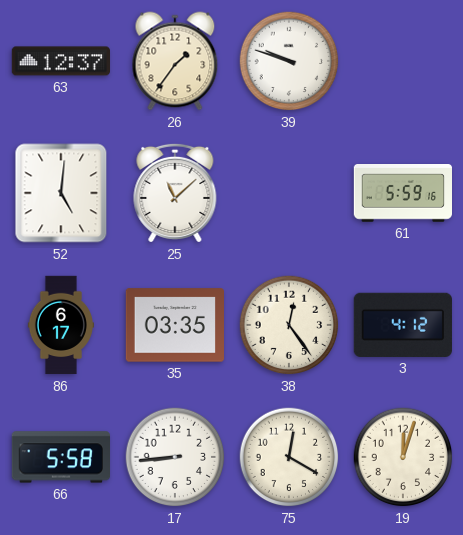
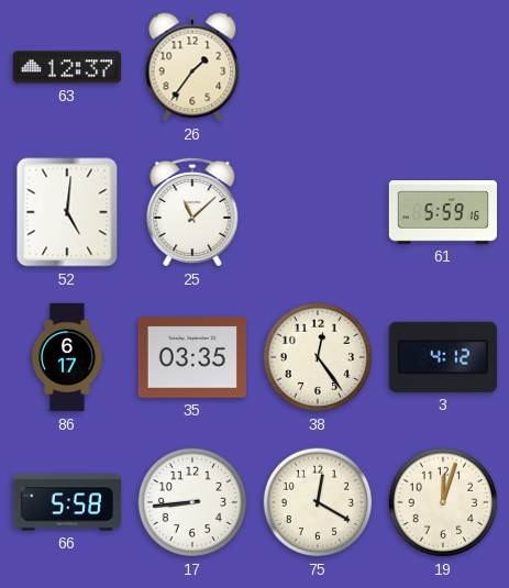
39: 9:48 -> none
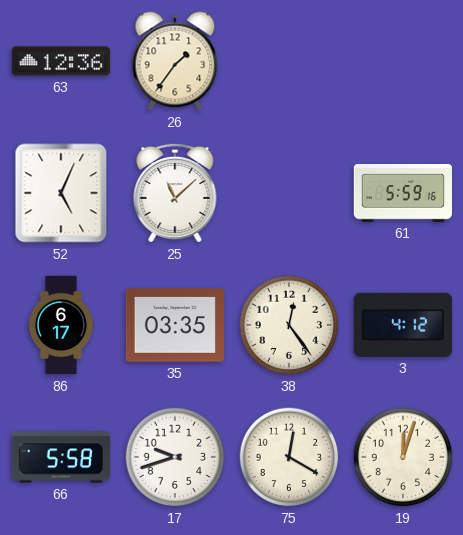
63: 12:37 -> 12:36
52: 5:01 -> 5:04
17: 8:44 -> 9:42
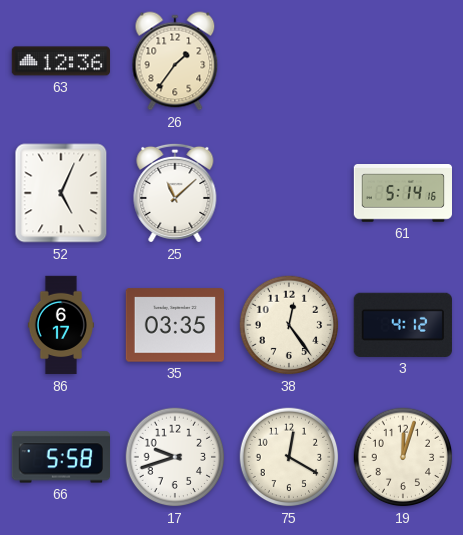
61: 5:59 -> 5:14
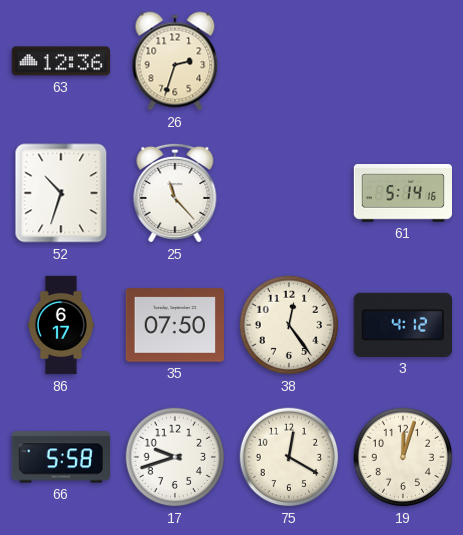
26: 1:36 -> 2:33
52: 5:04 -> 10:33
25: 11:08 -> 11:23
35: 03:35 -> 07:50
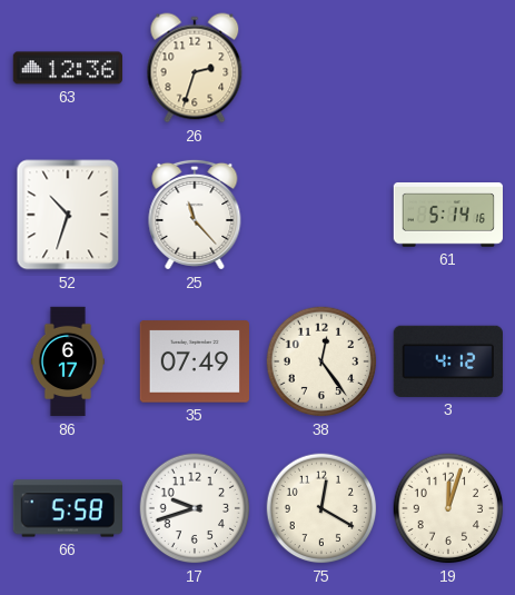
35: 07:50 -> 07:49
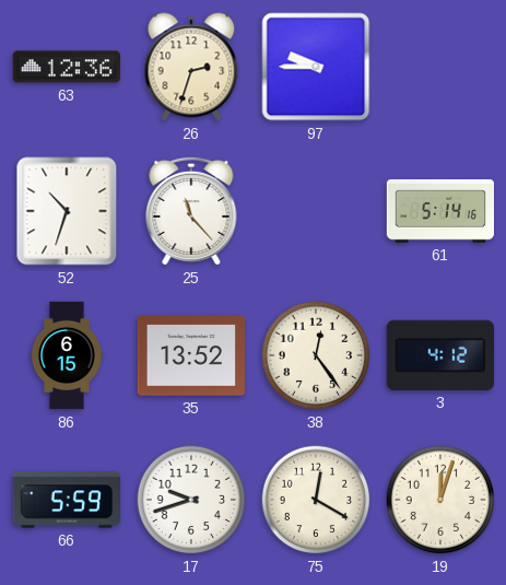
97: none -> 9:45
86: 6:17 -> 6:15
35: 07:49 -> 13:52
66: 5:58 -> 5:59
